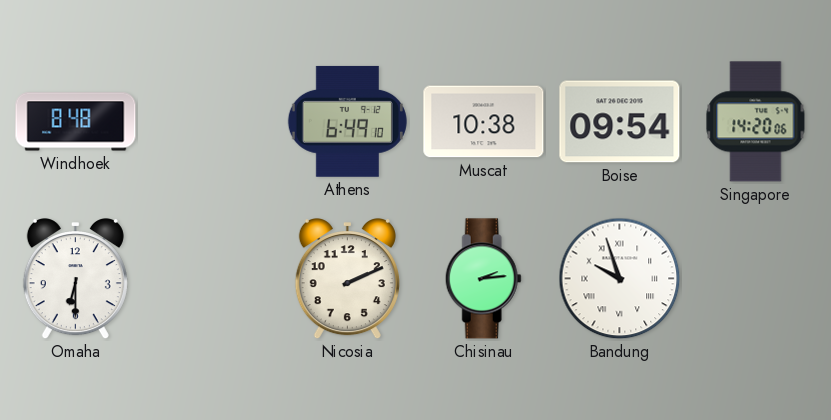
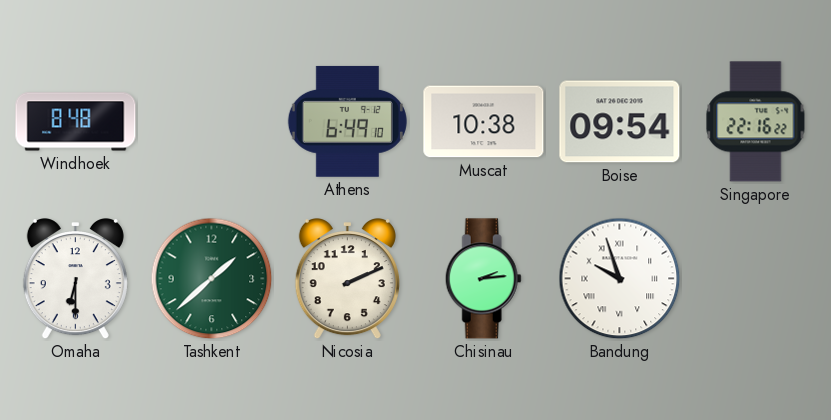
Singapore: 14:20 -> 22:16
Tashkent: none -> 1:38
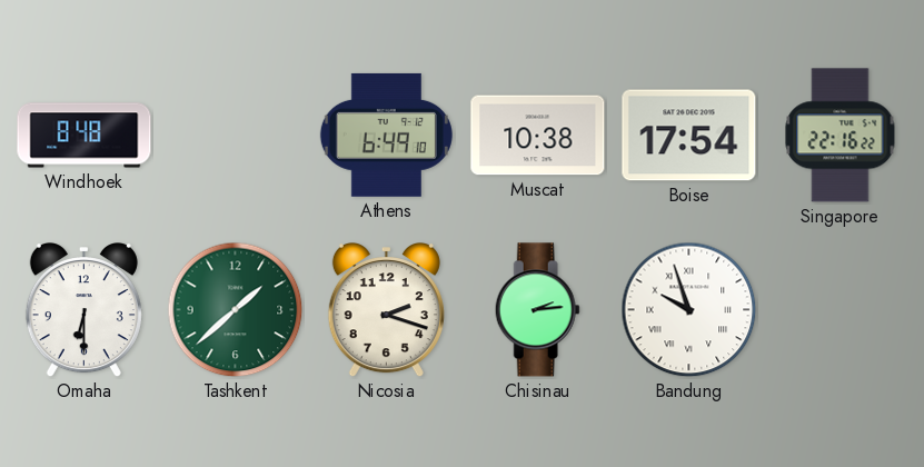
Boise: 09:54 -> 17:54
Nicosia: 2:11 -> 2:18
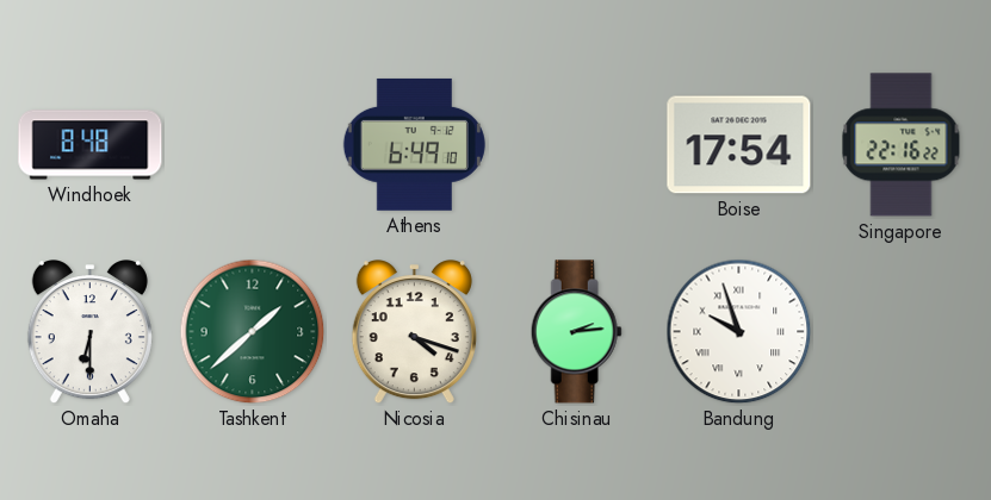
Muscat: 10:38 -> none
Nicosia: 2:18 -> 4:18
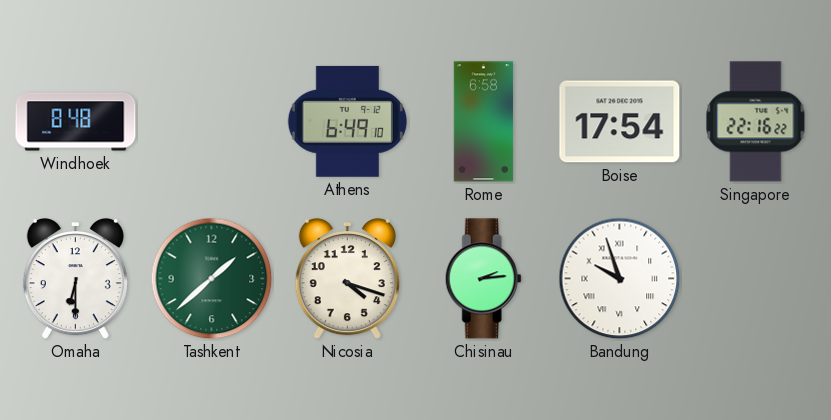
Rome: none -> 6:58
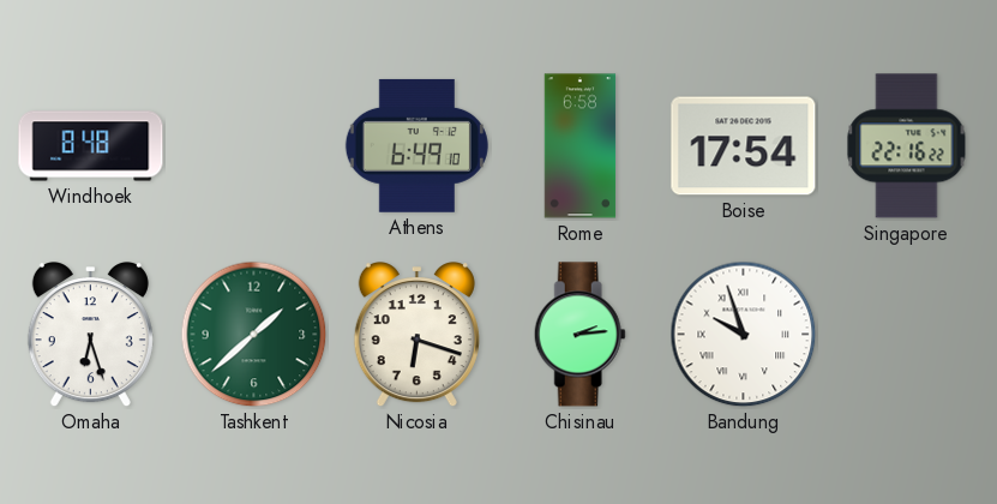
Omaha: 6:30 -> 6:27
Nicosia: 4:18 -> 6:18
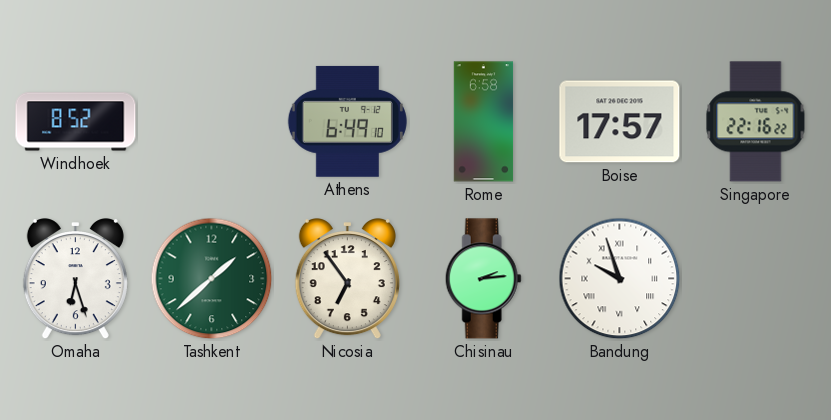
Windhoek: 8:48 -> 8:52
Boise: 17:54 -> 17:57
Nicosia: 6:18 -> 6:54
